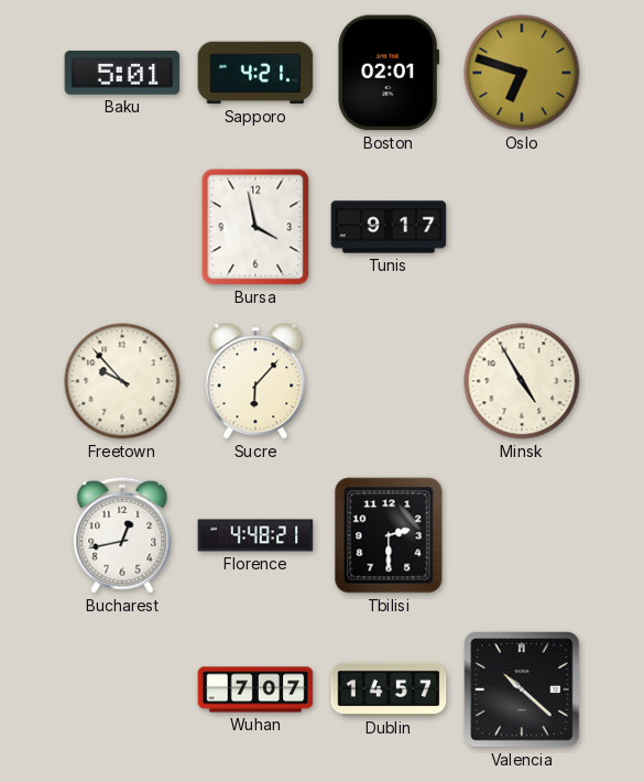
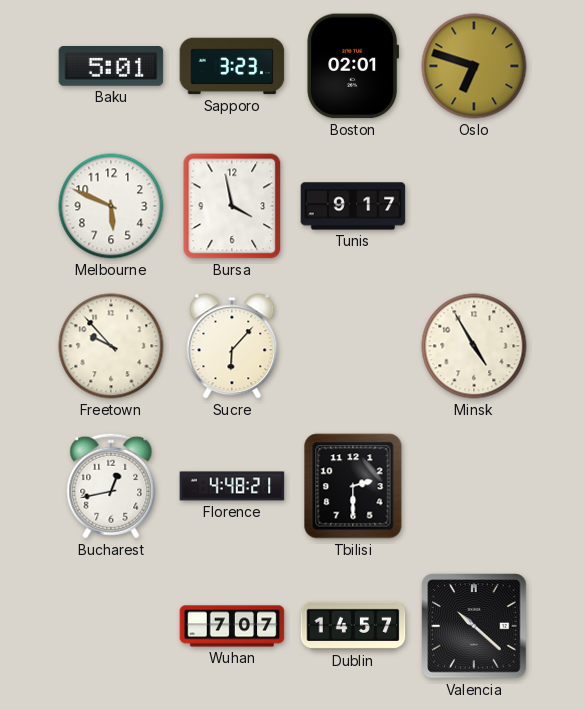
Sapporo: 4:21 -> 3:23
Melbourne: none -> 5:49
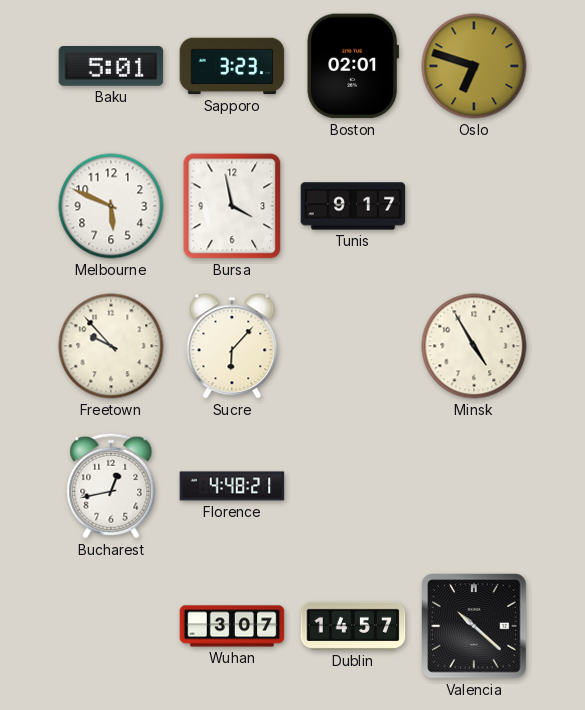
Tbilisi: 2:30 -> none
Wuhan: 7:07 -> 3:07
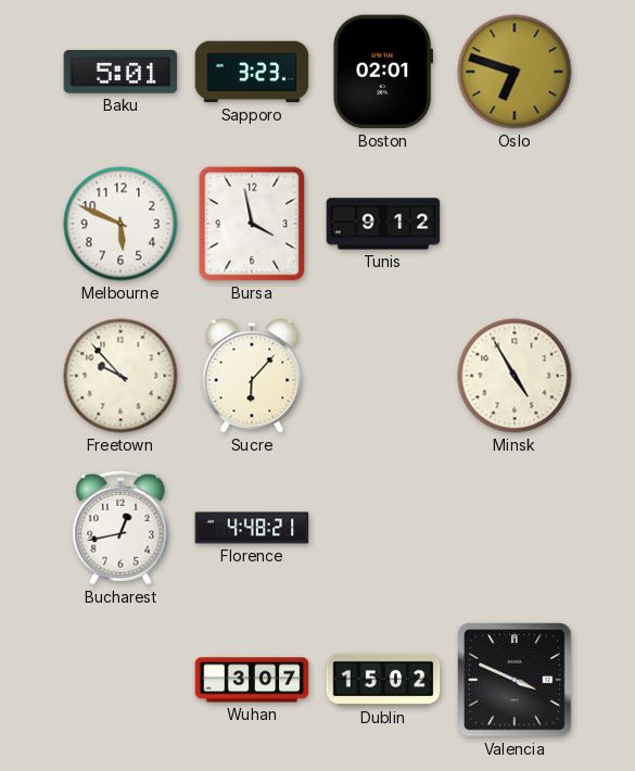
Tunis: 9:17 -> 9:12
Dublin: 14:57 -> 15:02
Valencia: 10:22 -> 3:49
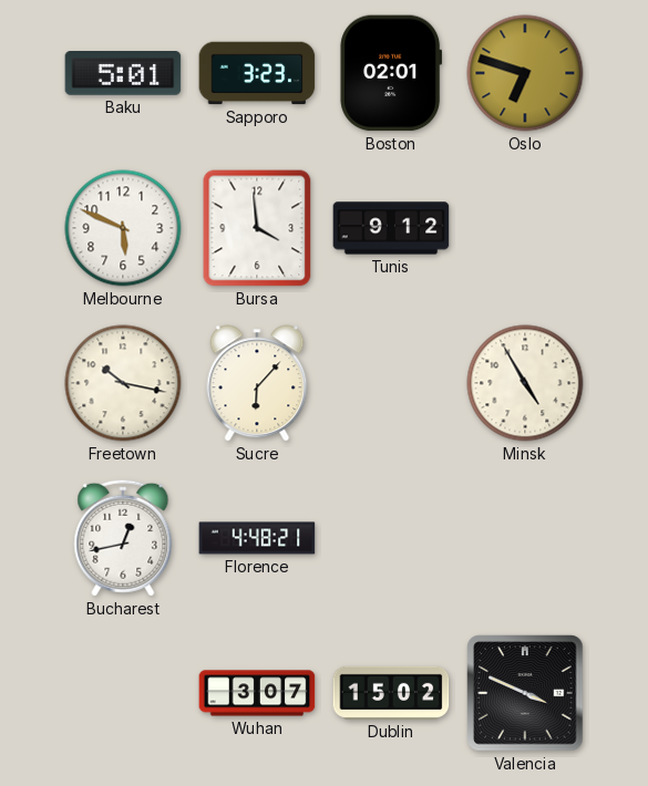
Bursa: 3:58 -> 3:59
Freetown: 9:53 -> 10:17
